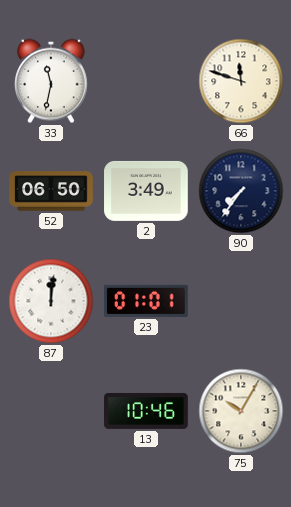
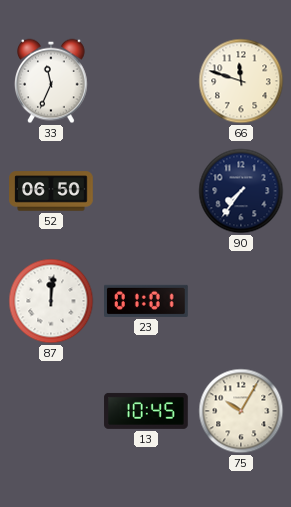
33: 11:32 -> 11:34
2: 3:49 -> none
13: 10:46 -> 10:45
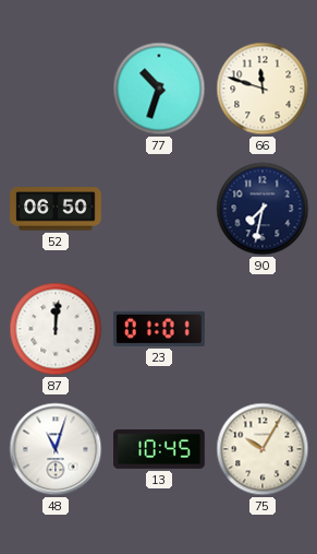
33: 11:34 -> none
77: none -> 10:33
90: 7:36 -> 7:32
48: none -> 11:03
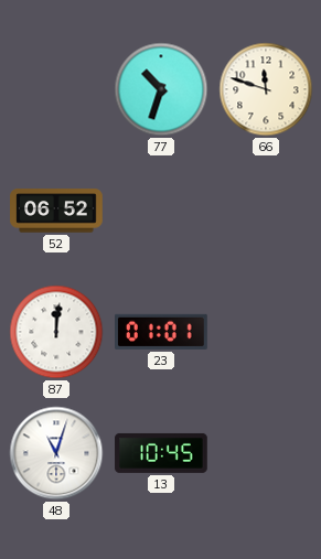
52: 06:50 -> 06:52
90: 7:32 -> none
75: 10:05 -> none
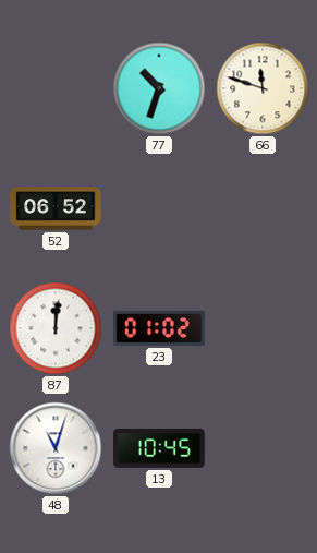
23: 01:01 -> 01:02
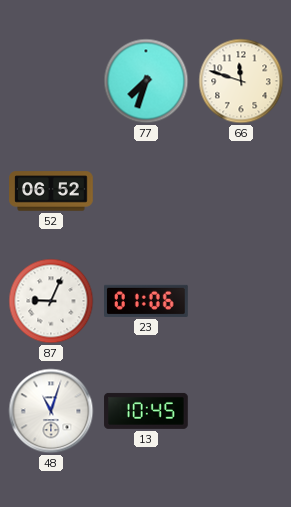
77: 10:33 -> 7:33
87: 12:01 -> 9:04
23: 01:02 -> 01:06
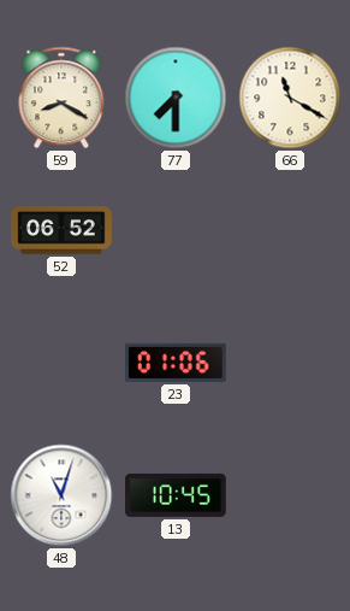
59: none -> 8:20
77: 7:33 -> 7:30
66: 11:48 -> 11:20
87: 9:04 -> none
